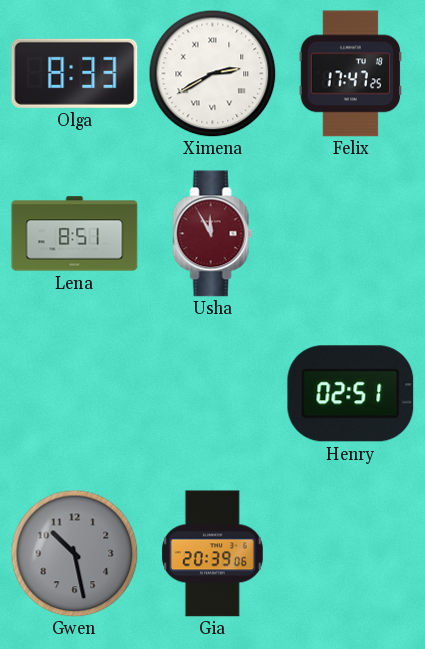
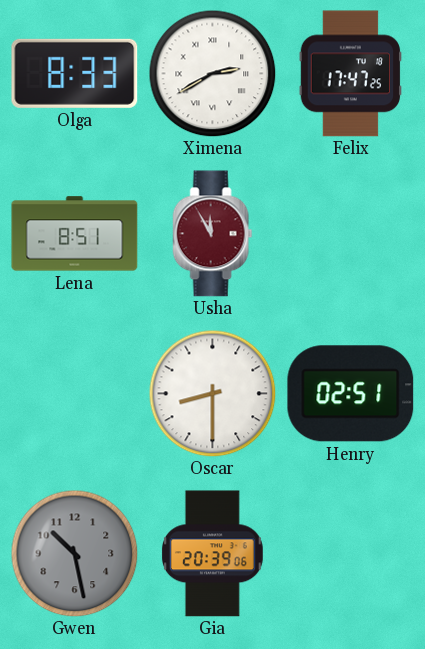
Oscar: none -> 8:30
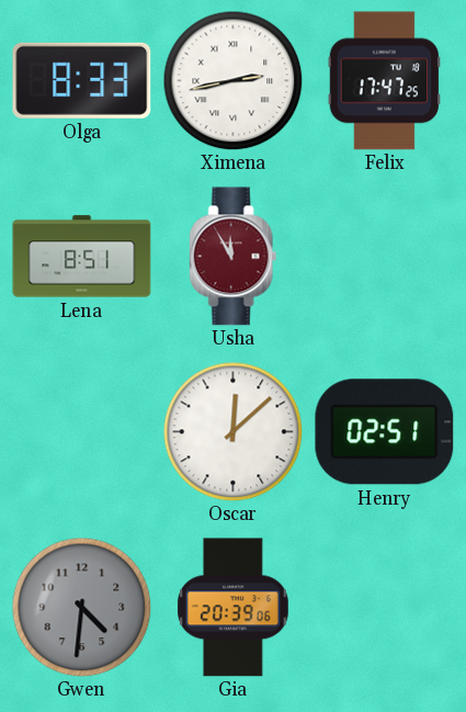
Ximena: 2:40 -> 2:43
Oscar: 8:30 -> 12:08
Gwen: 10:28 -> 4:31
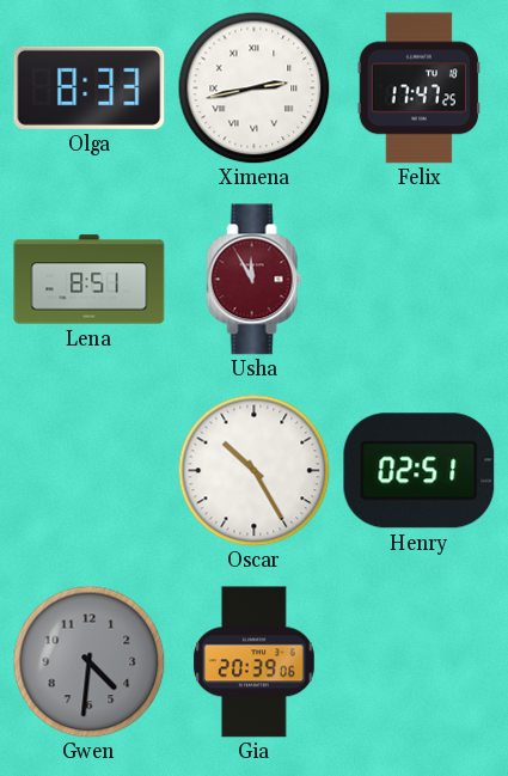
Oscar: 12:08 -> 10:25
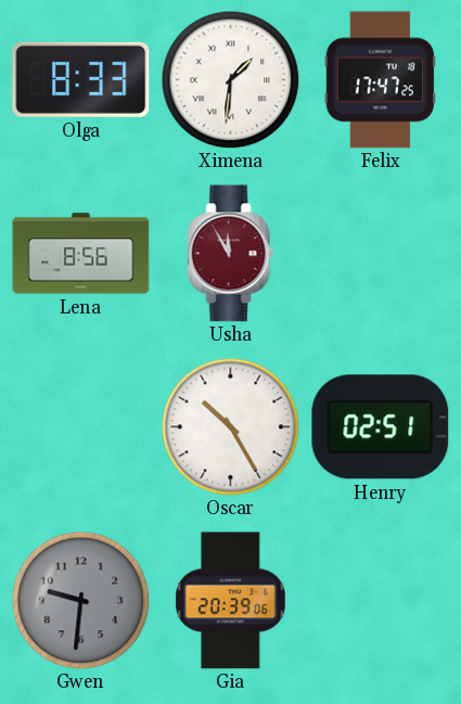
Ximena: 2:43 -> 1:31
Lena: 8:51 -> 8:56
Gwen: 4:31 -> 9:31
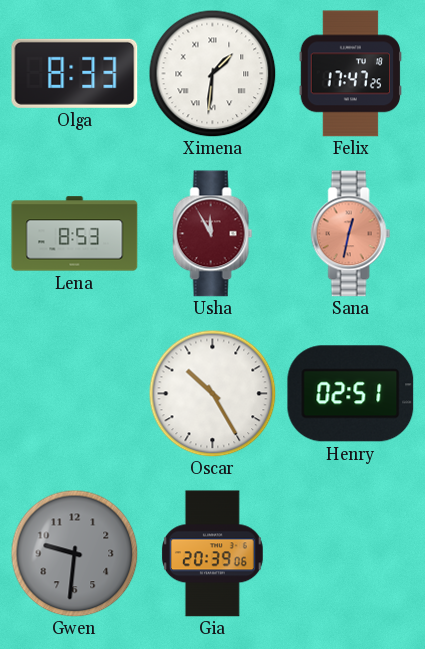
Lena: 8:56 -> 8:53
Sana: none -> 12:32
